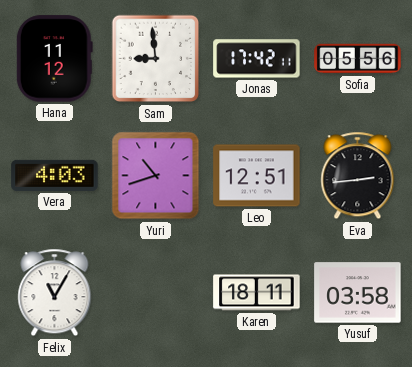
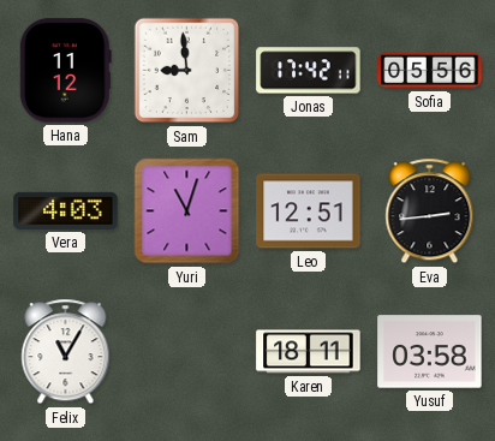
Yuri: 10:42 -> 11:03
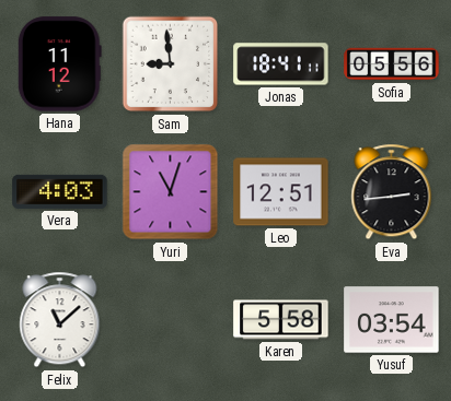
Jonas: 17:42 -> 18:41
Felix: 11:05 -> 11:08
Karen: 18:11 -> 5:58
Yusuf: 03:58 -> 03:54
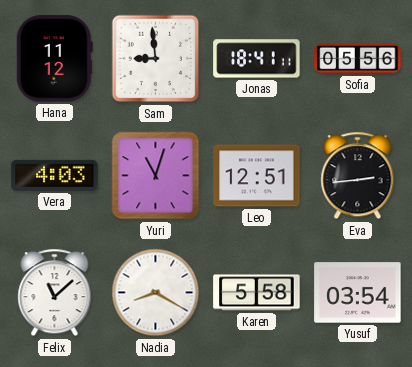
Nadia: none -> 8:20
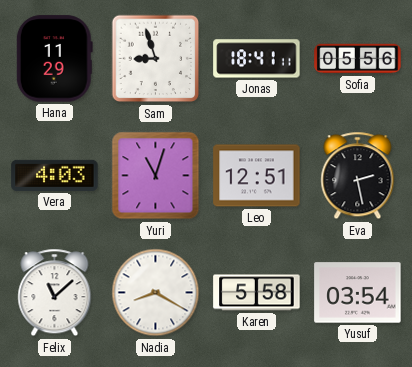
Hana: 11:12 -> 11:29
Sam: 8:59 -> 8:57
Eva: 2:44 -> 2:28
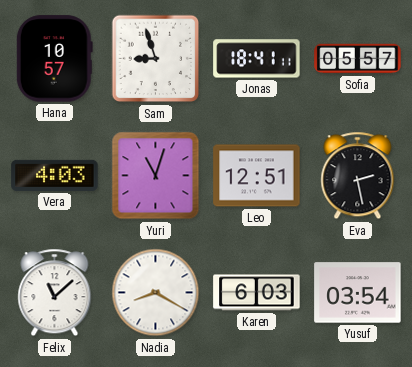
Hana: 11:29 -> 10:57
Sofia: 05:56 -> 05:57
Karen: 5:58 -> 6:03
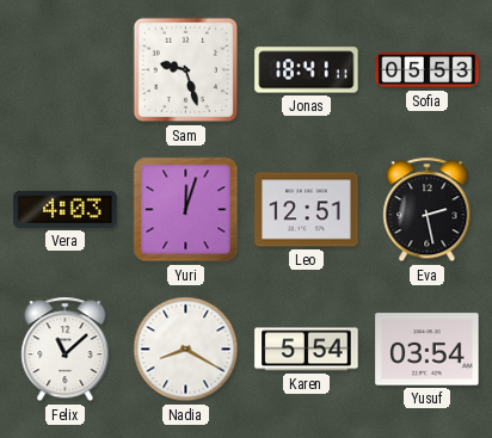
Hana: 10:57 -> none
Sam: 8:57 -> 9:27
Sofia: 05:57 -> 05:53
Yuri: 11:03 -> 12:03
Karen: 6:03 -> 5:54
